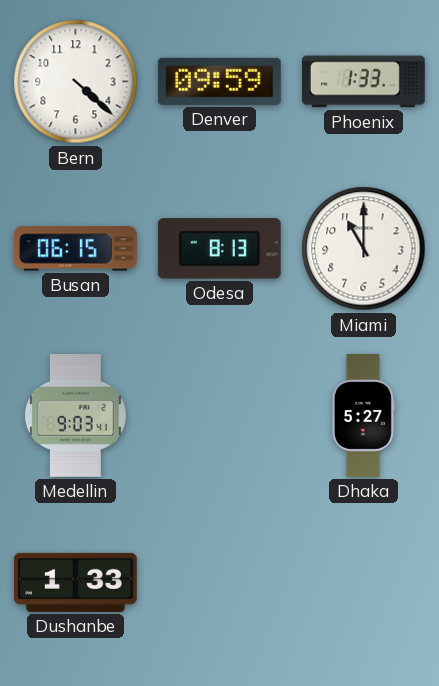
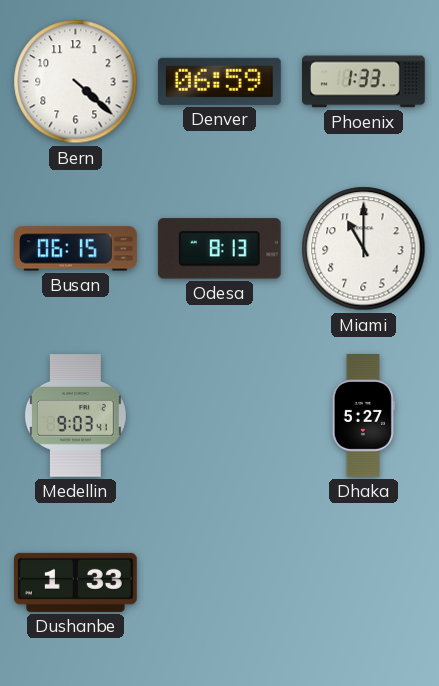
Denver: 09:59 -> 06:59
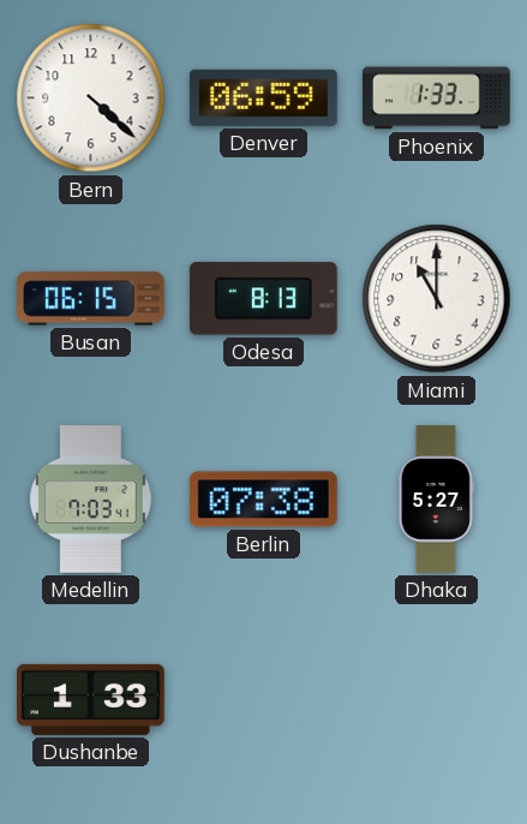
Medellin: 9:03 -> 7:03
Berlin: none -> 07:38
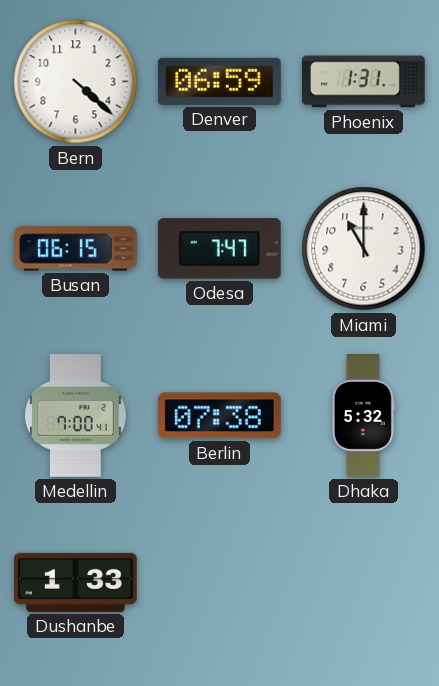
Phoenix: 1:33 -> 1:31
Odesa: 8:13 -> 7:47
Medellin: 7:03 -> 7:00
Dhaka: 5:27 -> 5:32
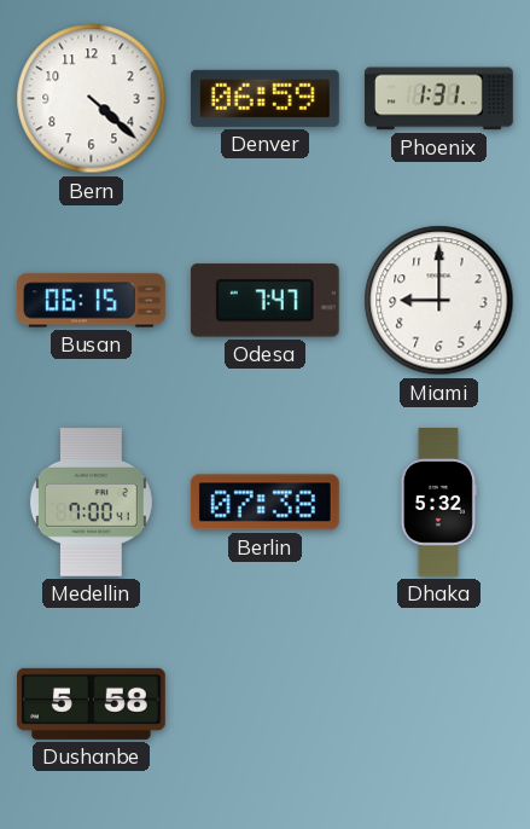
Miami: 11:00 -> 9:00
Dushanbe: 1:33 -> 5:58
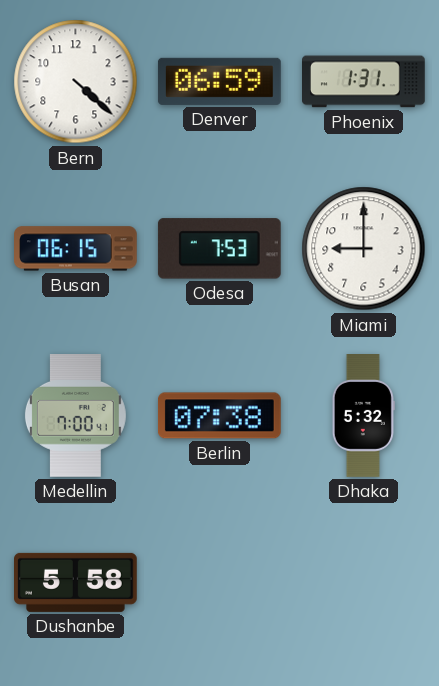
Odesa: 7:47 -> 7:53
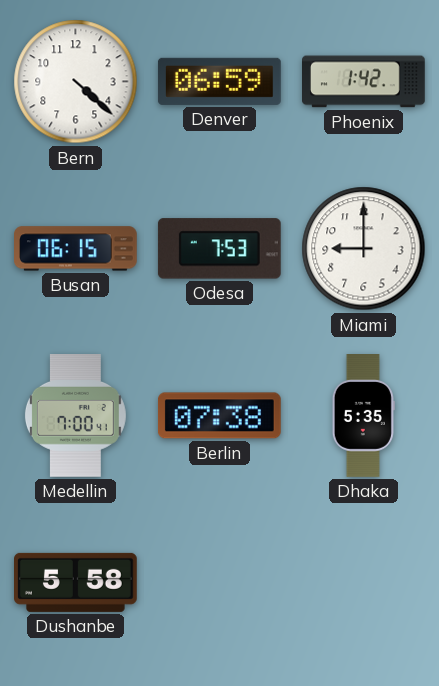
Phoenix: 1:31 -> 1:42
Dhaka: 5:32 -> 5:35
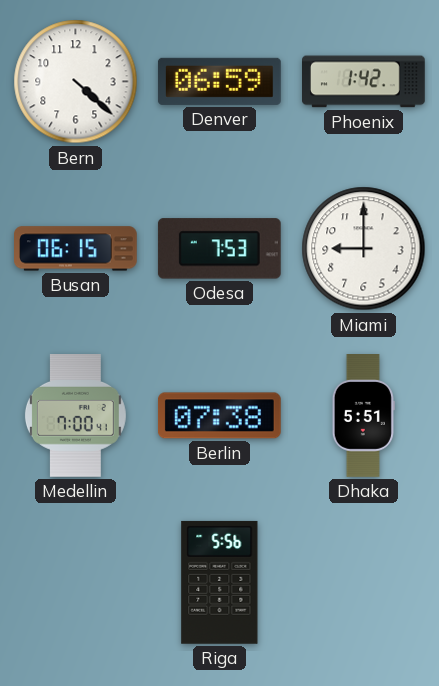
Dhaka: 5:35 -> 5:51
Dushanbe: 5:58 -> none
Riga: none -> 5:56
